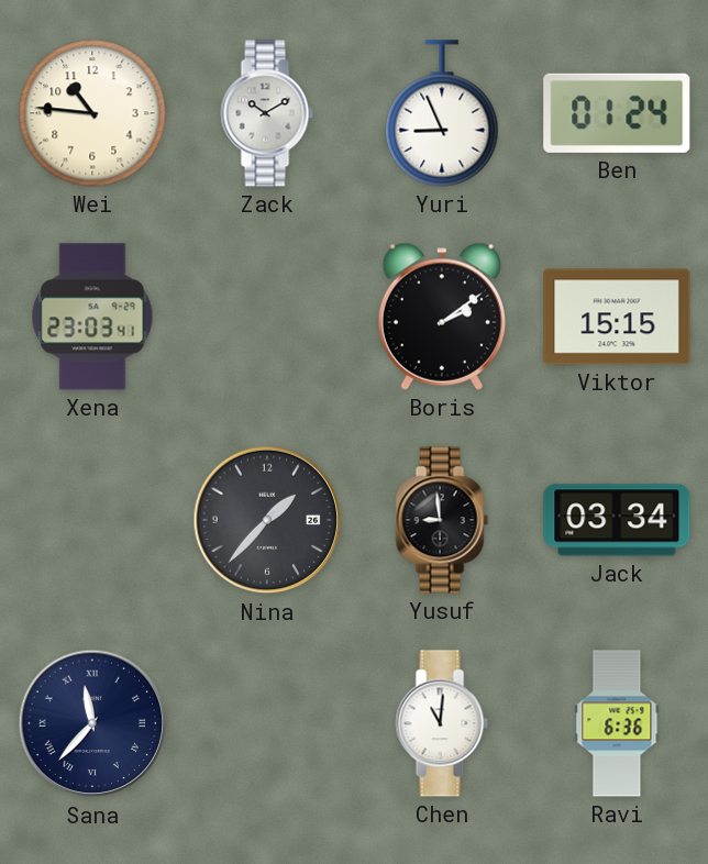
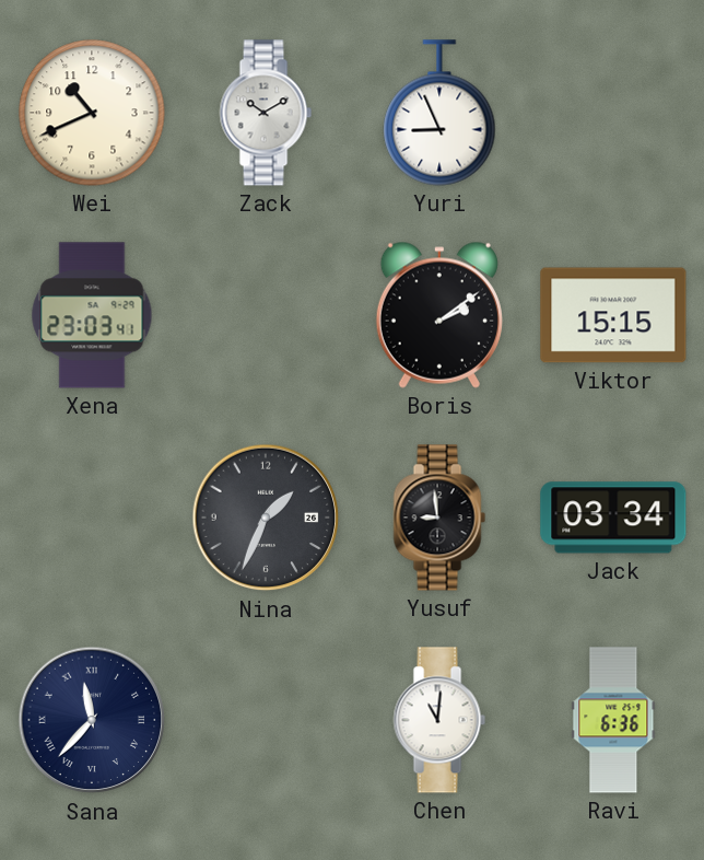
Wei: 10:46 -> 10:41
Ben: 01:24 -> none
Nina: 1:37 -> 1:34
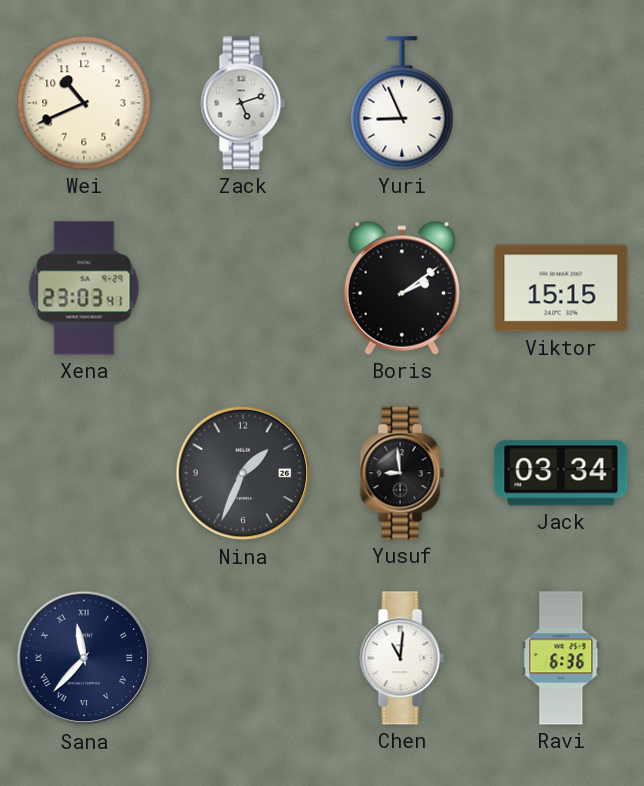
Zack: 10:10 -> 5:12
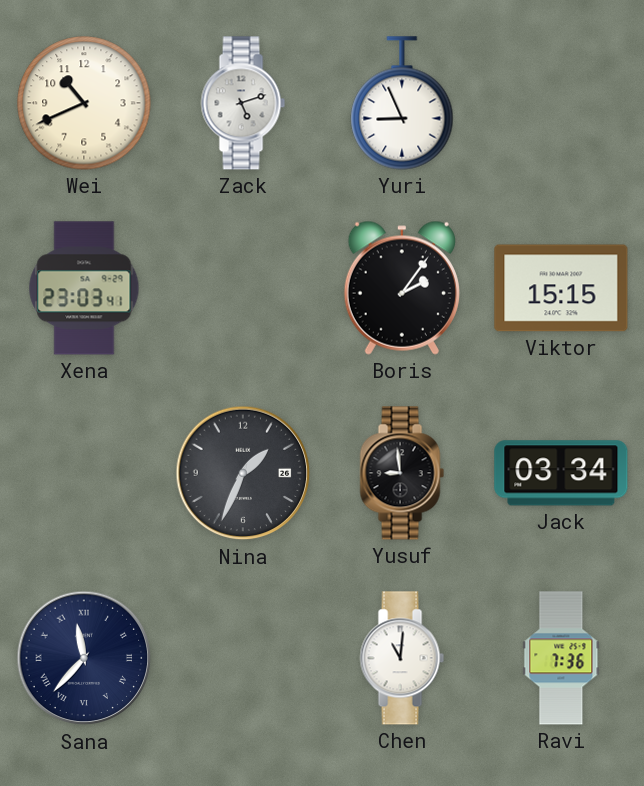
Boris: 2:09 -> 2:06
Ravi: 6:36 -> 7:36
